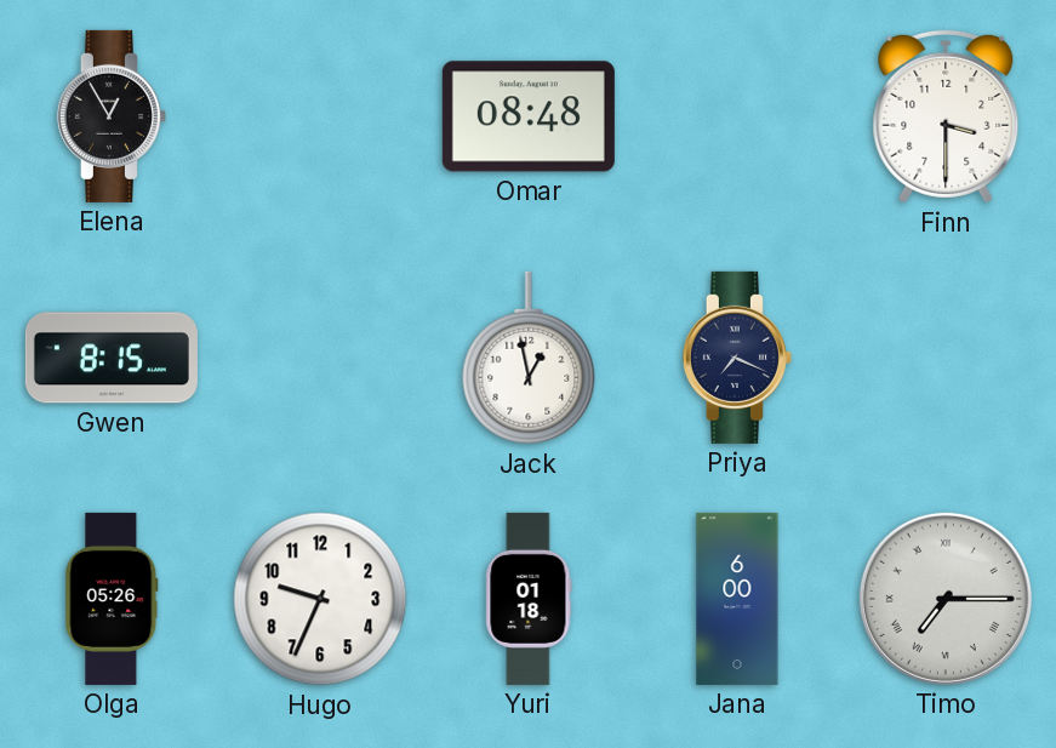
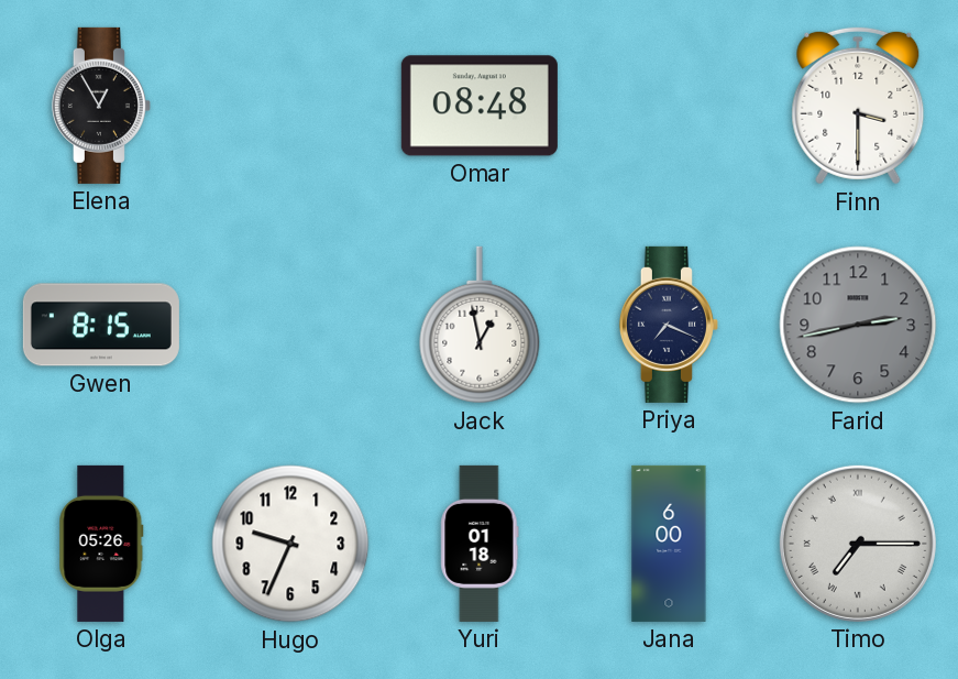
Farid: none -> 2:43
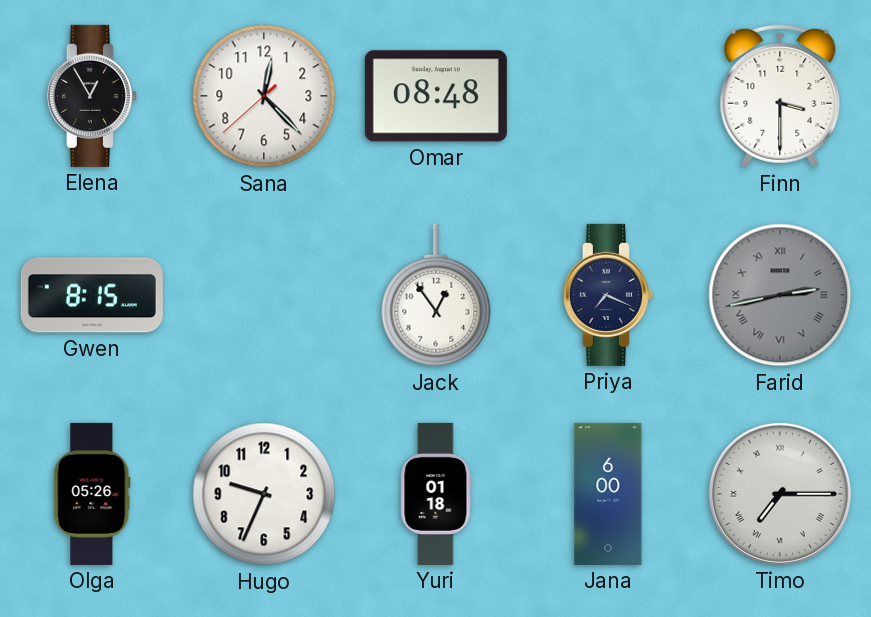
Sana: none -> 12:22
Jack: 12:58 -> 12:54
Farid numerals: Arabic -> Roman
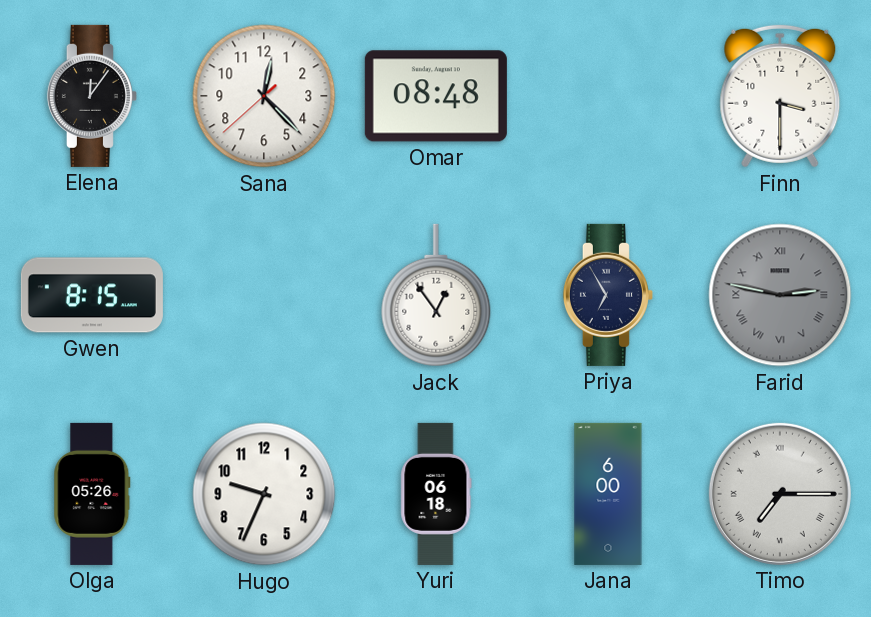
Elena: 12:55 -> 12:06
Priya: 7:19 -> 6:55
Farid: 2:43 -> 2:47
Yuri: 01:18 -> 06:18
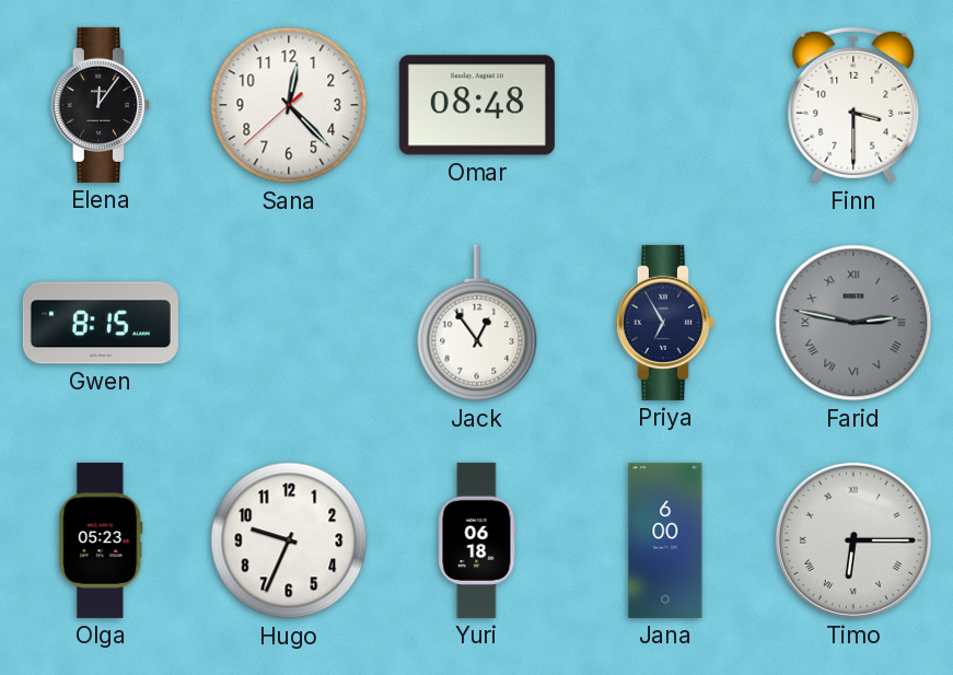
Olga: 05:26 -> 05:23
Timo: 7:15 -> 6:15
